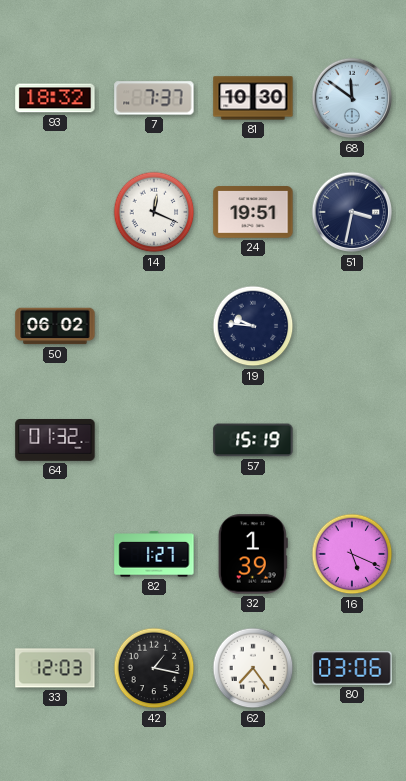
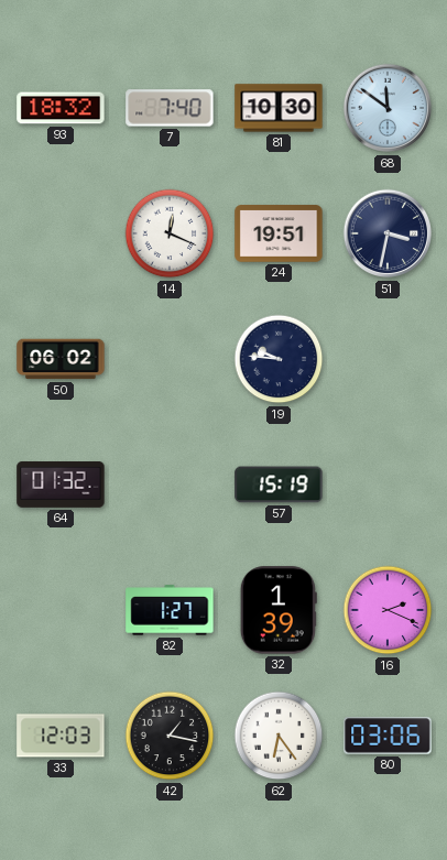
7: 7:37 -> 7:40
16: 5:19 -> 2:19
62: 7:24 -> 6:24
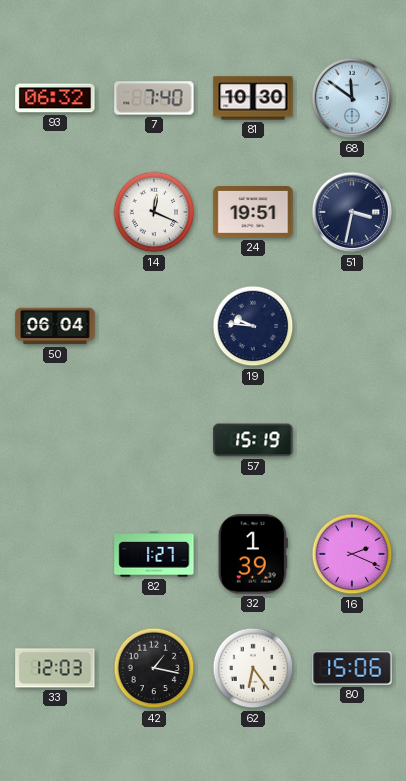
93: 18:32 -> 06:32
50: 06:02 -> 06:04
64: 01:32 -> none
80: 03:06 -> 15:06
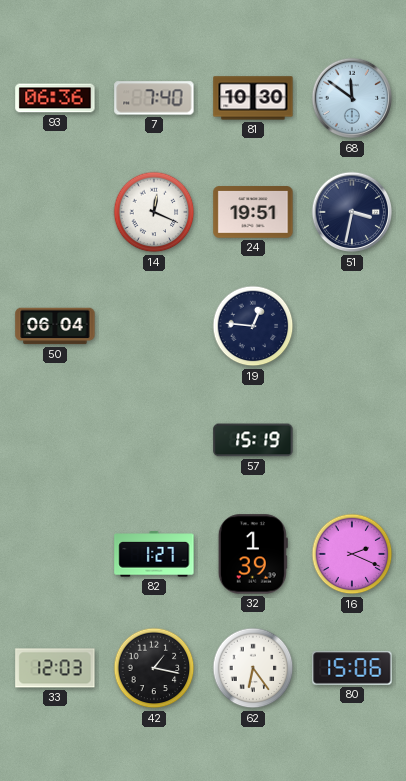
93: 06:32 -> 06:36
19: 9:46 -> 12:46
